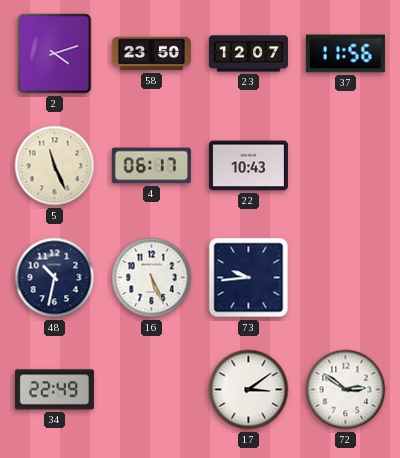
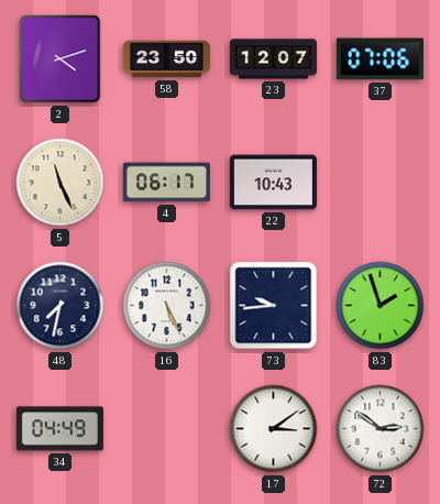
37: 11:56 -> 07:06
48: 10:32 -> 7:32
83: none -> 1:57
34: 22:49 -> 04:49
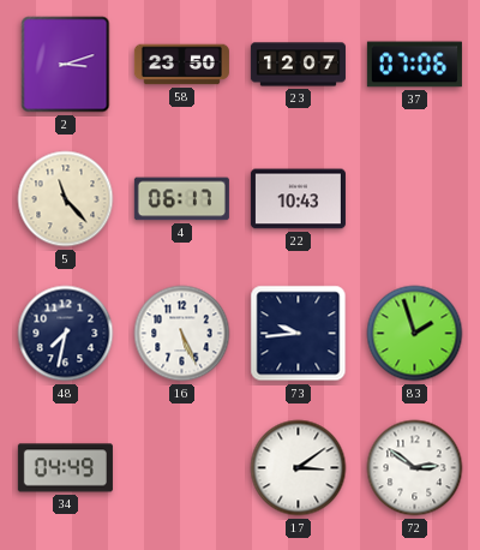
2: 4:12 -> 3:12
5: 11:26 -> 11:23
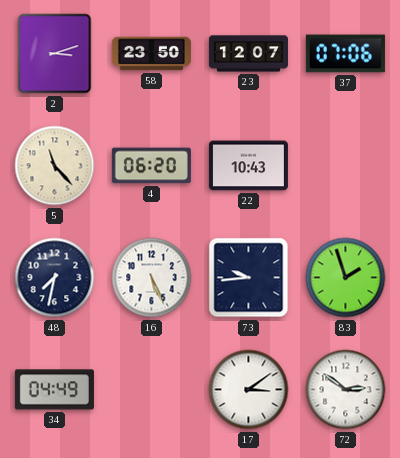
4: 06:17 -> 06:20
